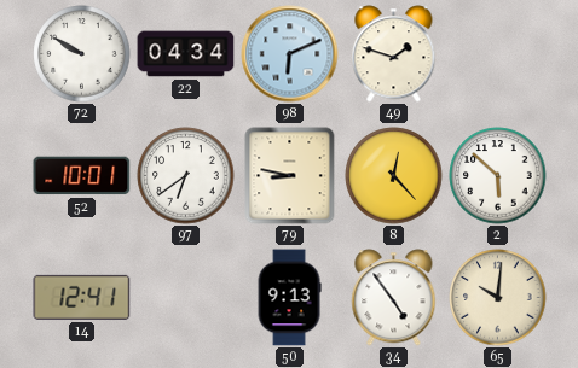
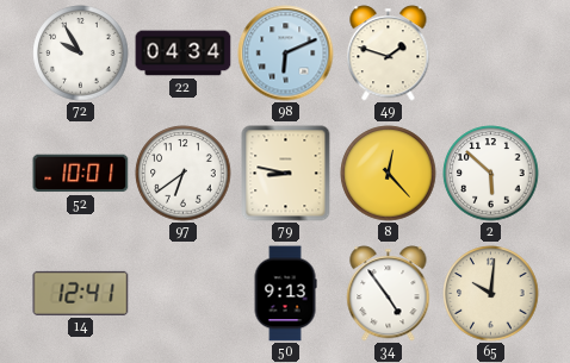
72: 9:50 -> 9:55
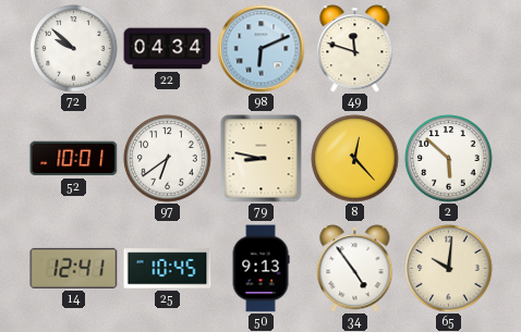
72: 9:55 -> 9:52
49: 1:48 -> 11:48
25: none -> 10:45
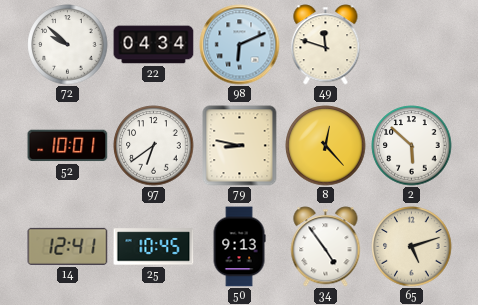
65: 10:01 -> 5:12
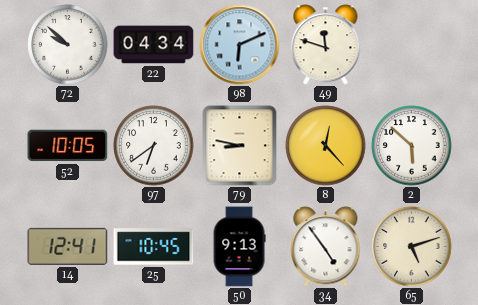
52: 10:01 -> 10:05
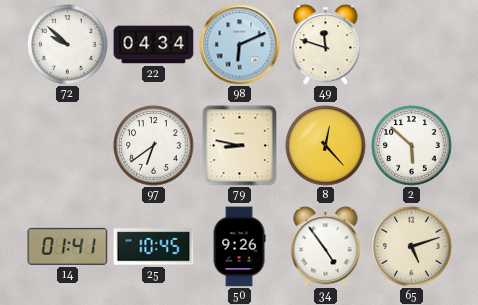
52: 10:05 -> none
14: 12:41 -> 01:41
50: 9:13 -> 9:26
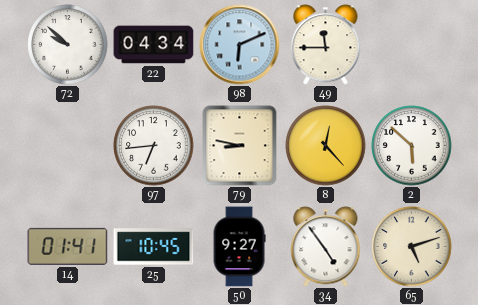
49: 11:48 -> 11:45
97: 6:39 -> 6:44
50: 9:26 -> 9:27
